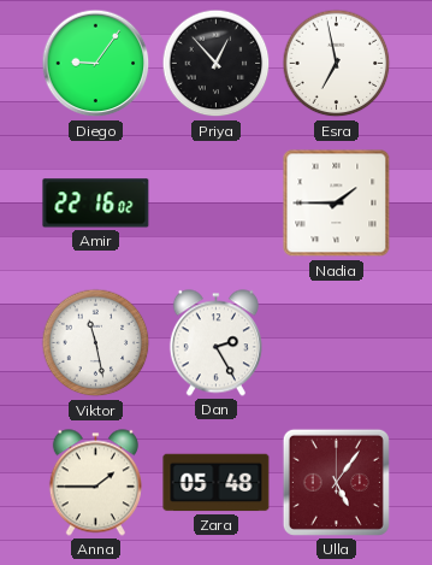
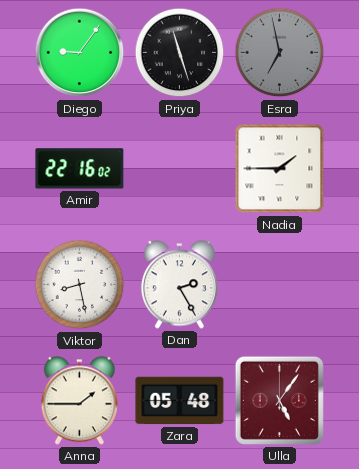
Priya: 12:53 -> 11:27
Esra dial: white -> grey
Viktor: 11:28 -> 8:28
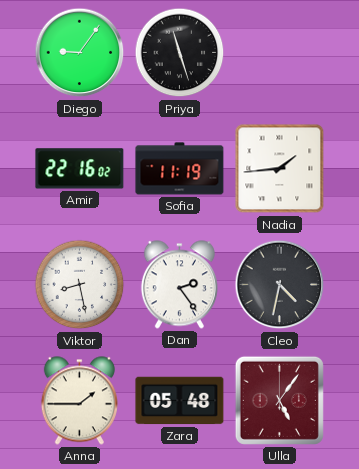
Esra: 6:58 -> none
Sofia: none -> 11:19
Nadia: 1:45 -> 1:44
Dan: 2:25 -> 2:24
Cleo: none -> 4:32
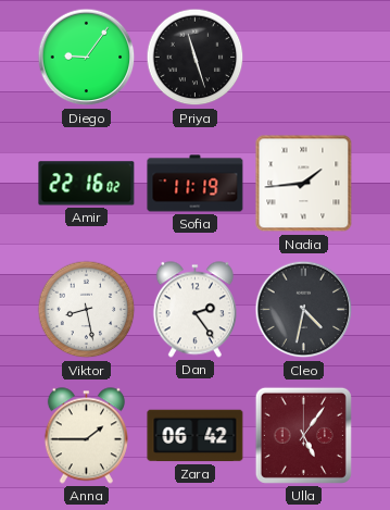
Zara: 05:48 -> 06:42
